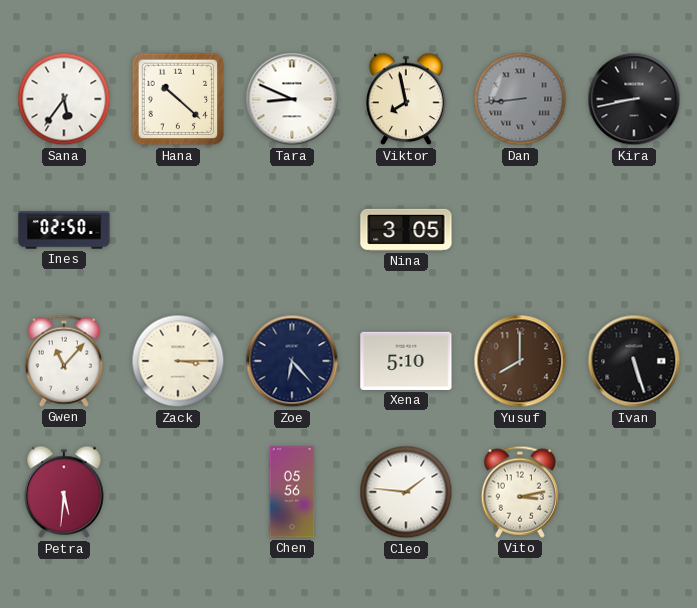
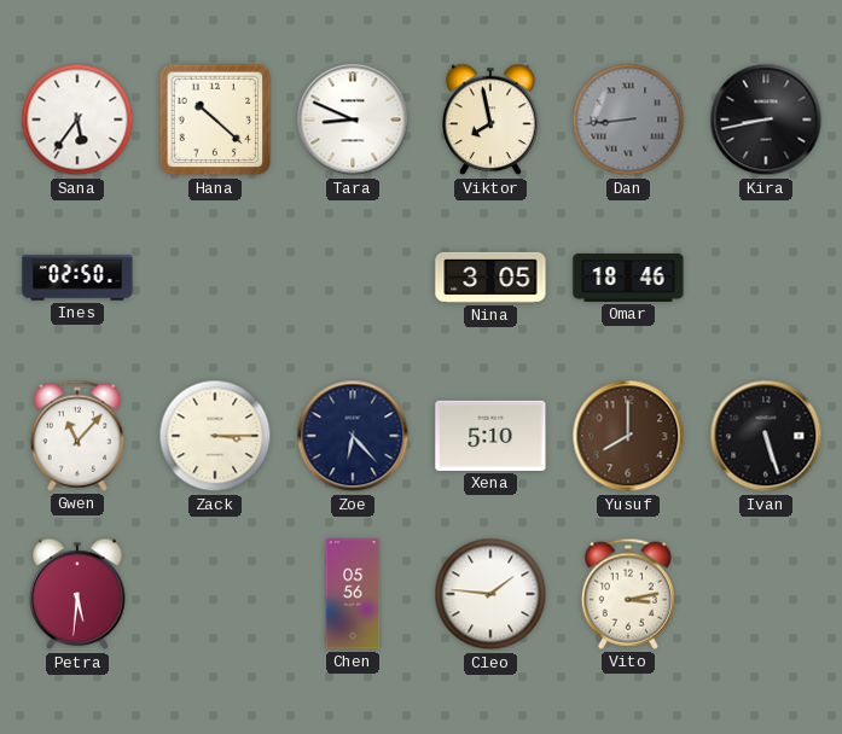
Omar: none -> 18:46
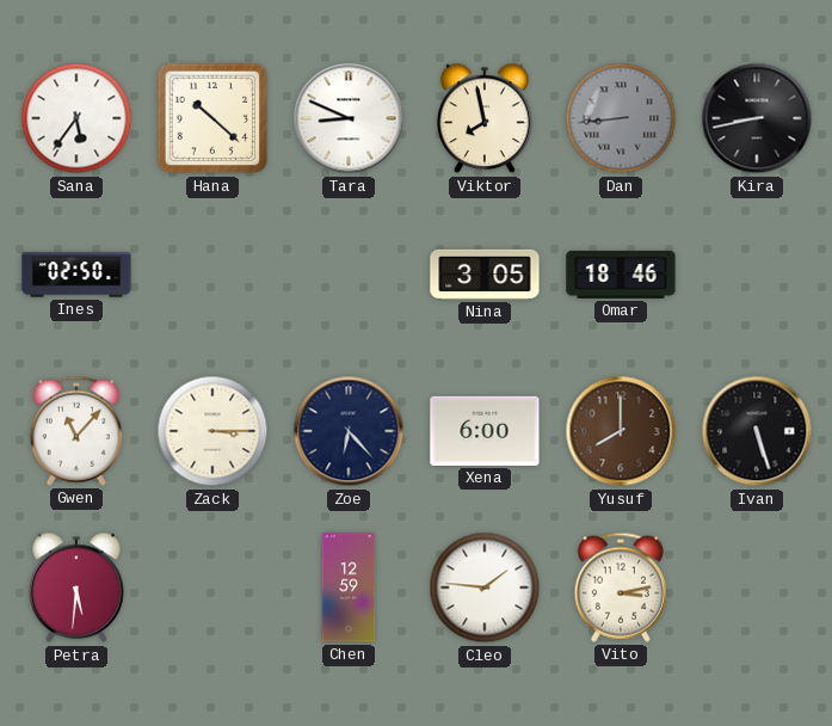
Xena: 5:10 -> 6:00
Chen: 05:56 -> 12:59
